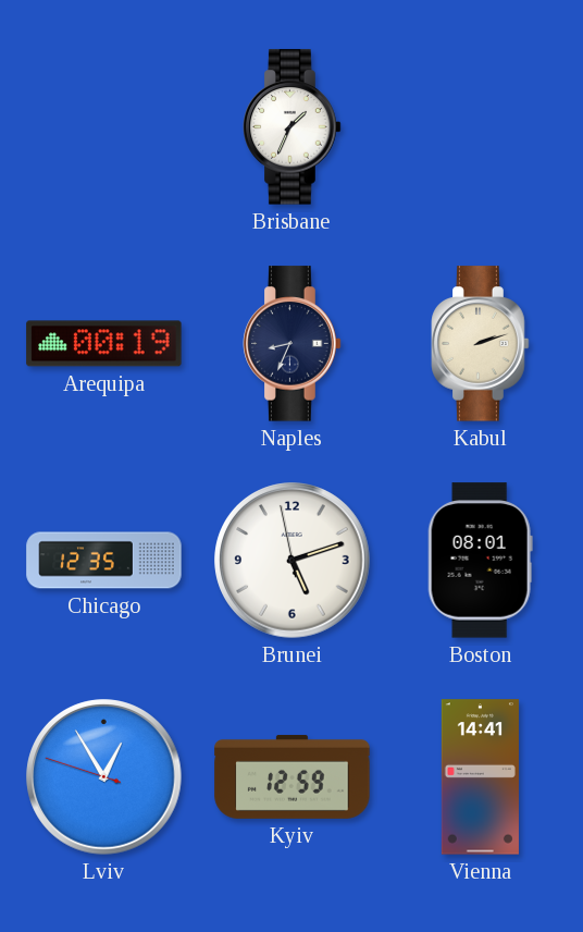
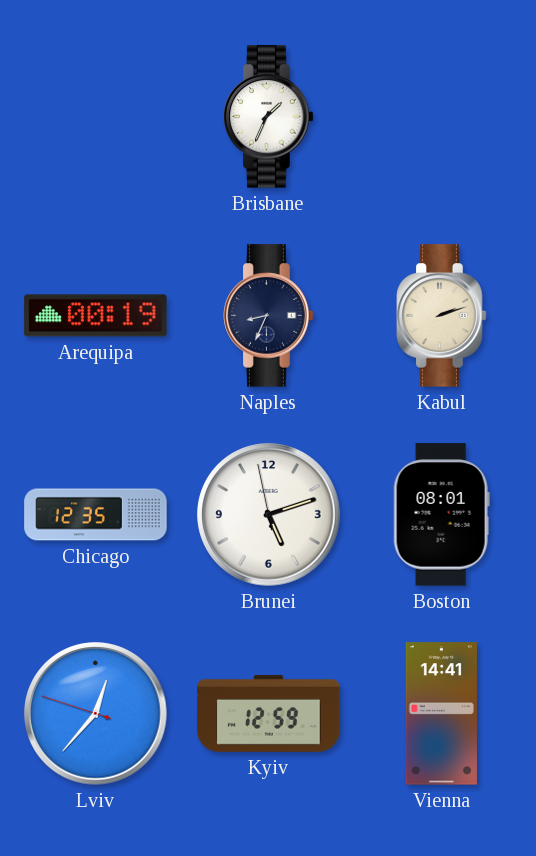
Lviv: 12:54 -> 12:36
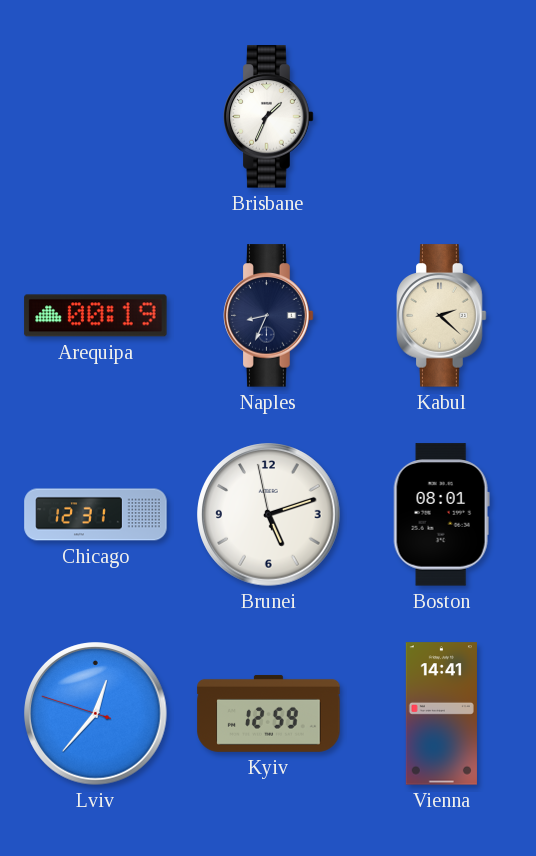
Kabul: 2:12 -> 2:22
Chicago: 12:35 -> 12:31
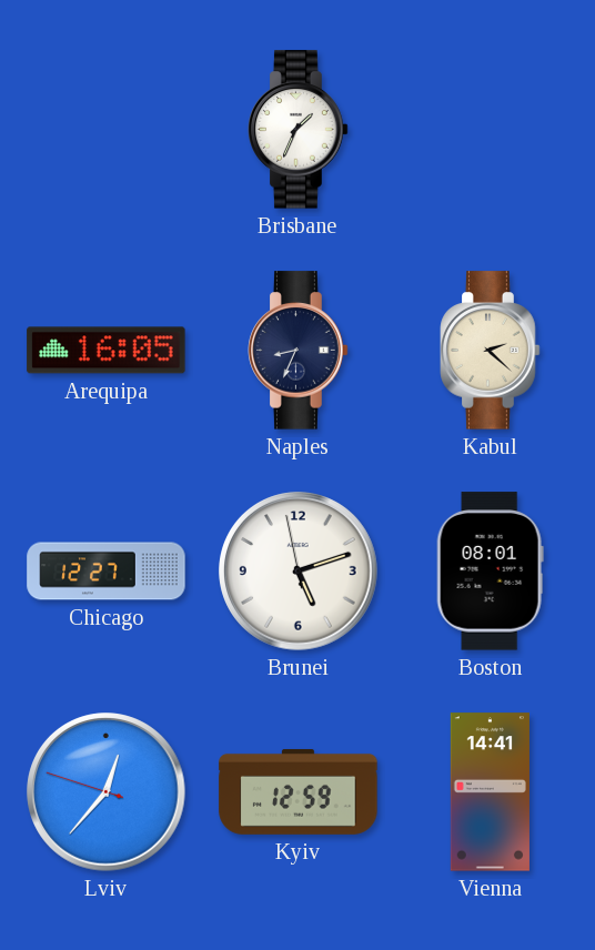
Arequipa: 00:19 -> 16:05
Chicago: 12:31 -> 12:27
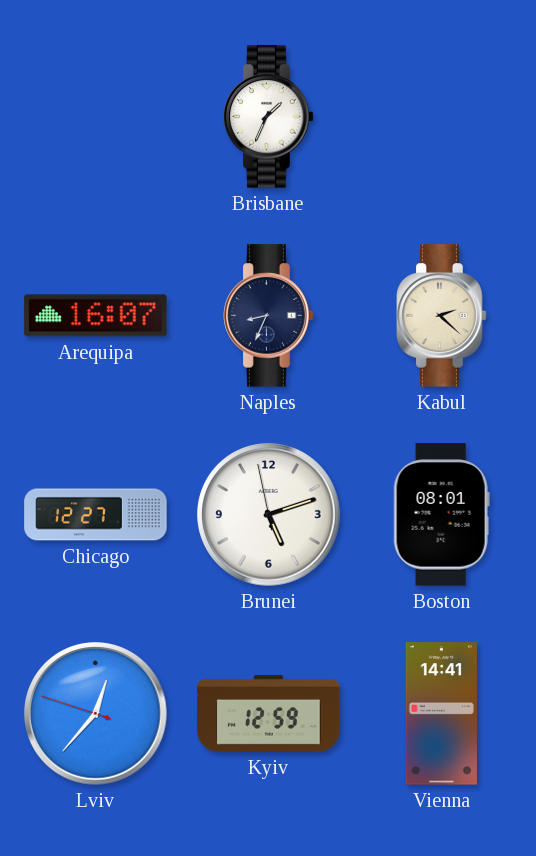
Arequipa: 16:05 -> 16:07
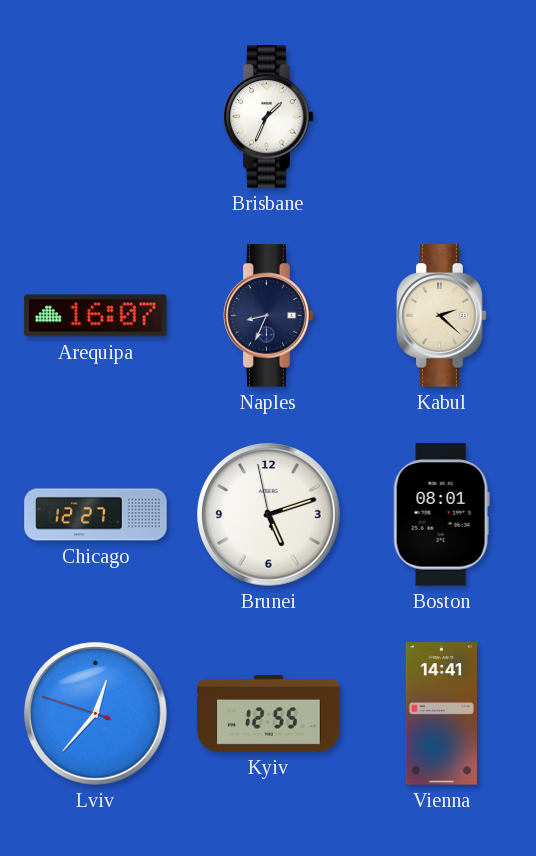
Kyiv: 12:59 -> 12:55
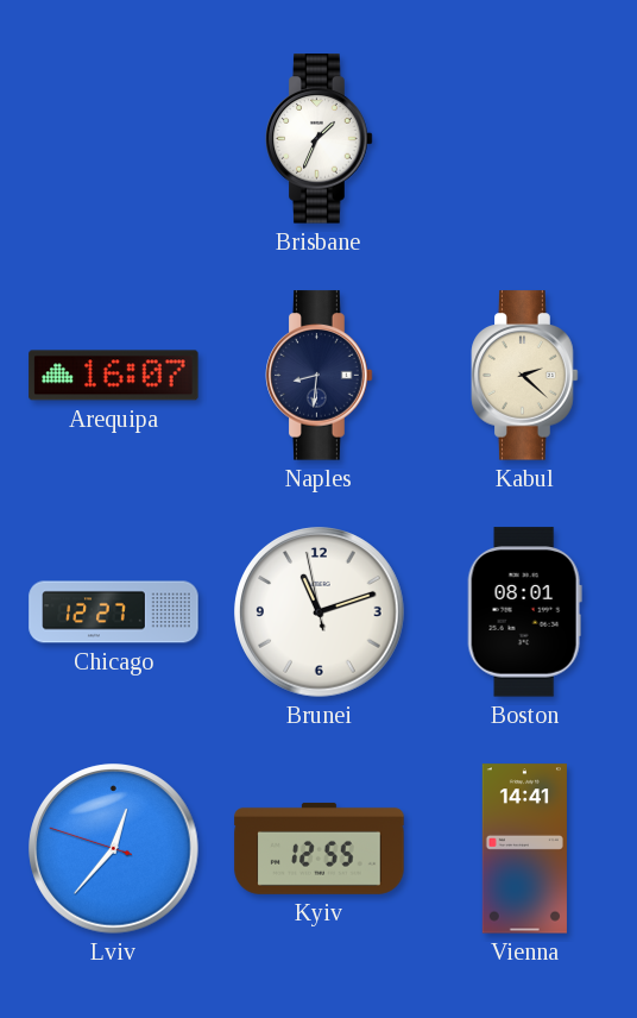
Naples: 8:34 -> 8:31
Brunei: 5:11 -> 11:11
